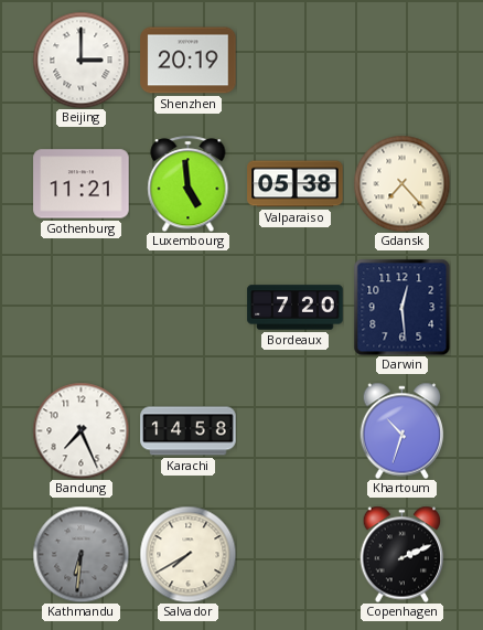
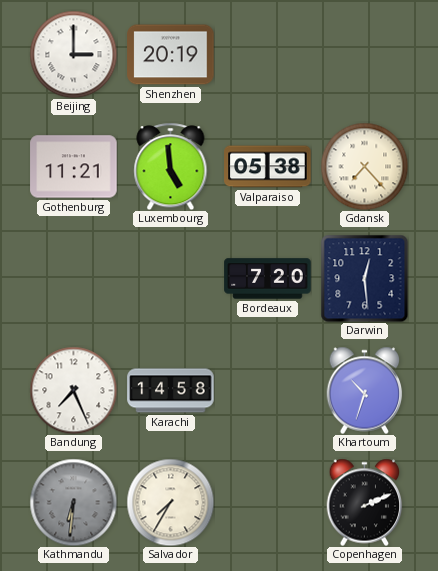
Salvador: 7:40 -> 7:35
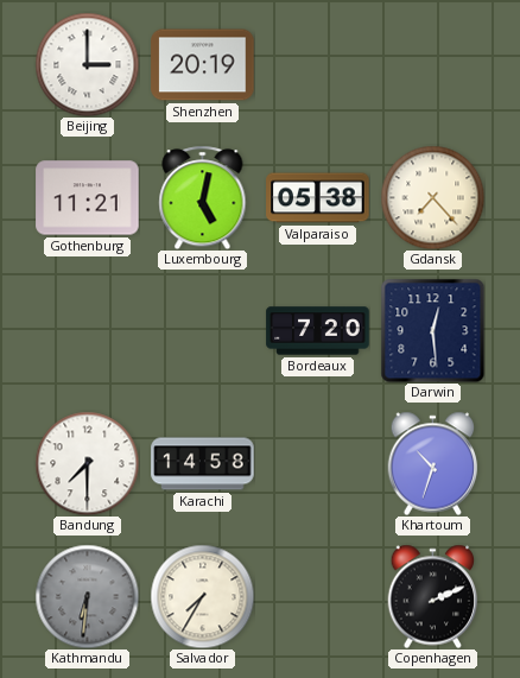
Luxembourg: 4:59 -> 5:02
Bandung: 7:26 -> 7:30
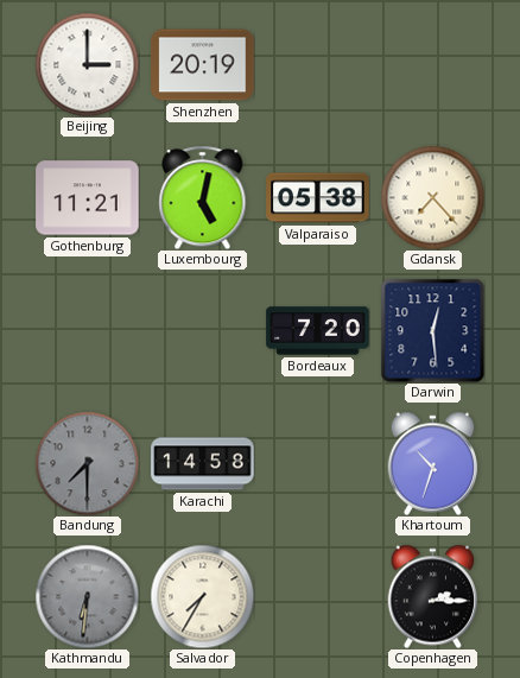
Bandung dial: white -> grey
Copenhagen: 2:11 -> 2:15
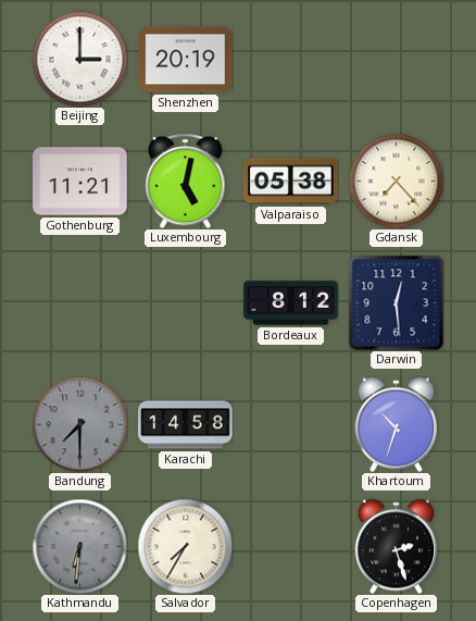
Bordeaux: 7:20 -> 8:12
Copenhagen: 2:15 -> 2:27
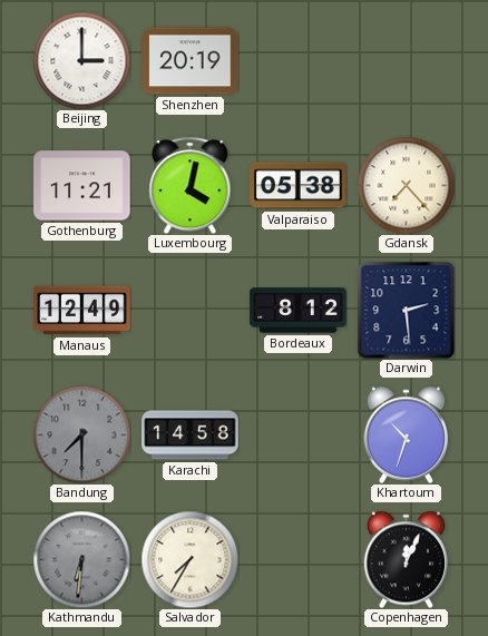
Luxembourg: 5:02 -> 4:02
Manaus: none -> 12:49
Darwin: 12:29 -> 2:29
Copenhagen: 2:27 -> 12:04
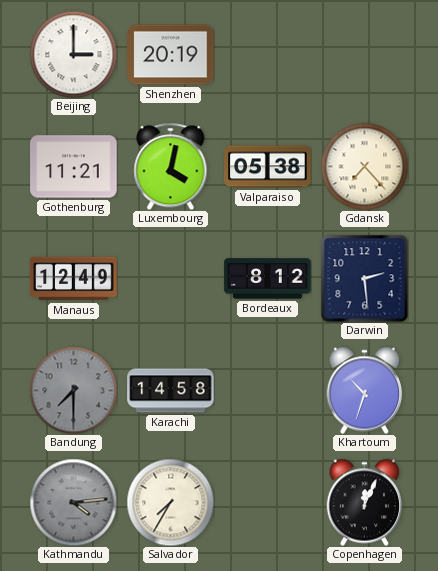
Kathmandu: 6:31 -> 4:14
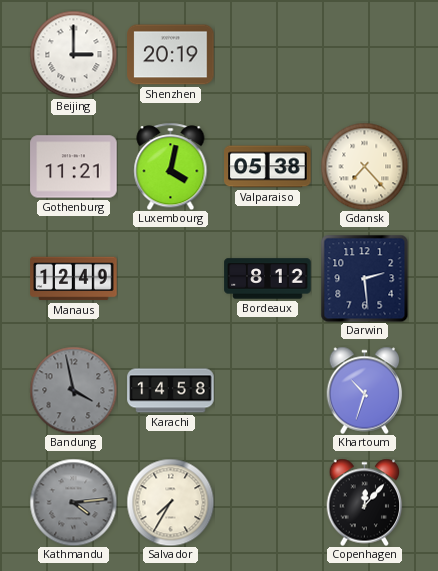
Bandung: 7:30 -> 3:58
Copenhagen: 12:04 -> 12:07
